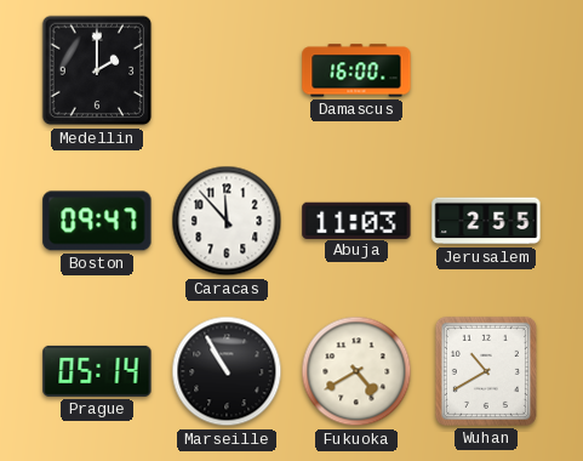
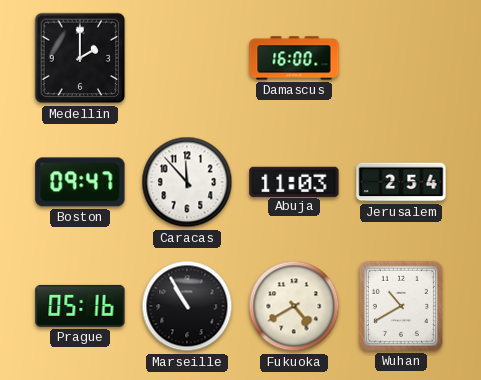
Jerusalem: 2:55 -> 2:54
Prague: 05:14 -> 05:16
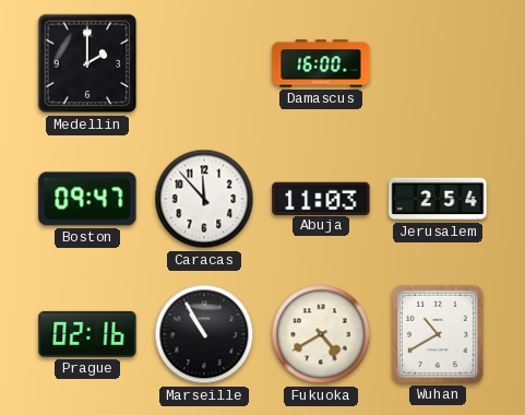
Prague: 05:16 -> 02:16
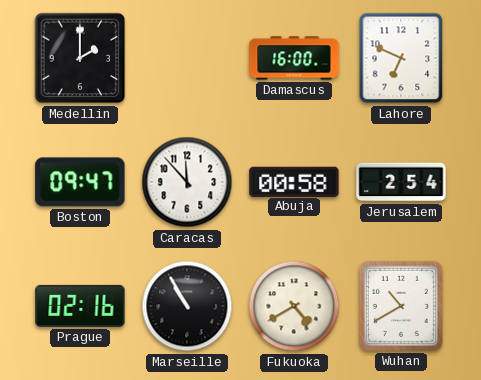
Lahore: none -> 6:49
Abuja: 11:03 -> 00:58
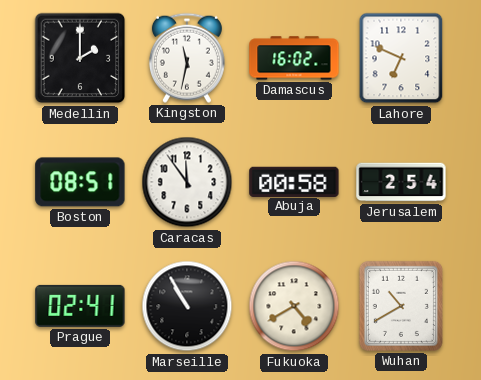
Kingston: none -> 11:32
Damascus: 16:00 -> 16:02
Boston: 09:47 -> 08:51
Caracas: 11:53 -> 11:54
Prague: 02:16 -> 02:41
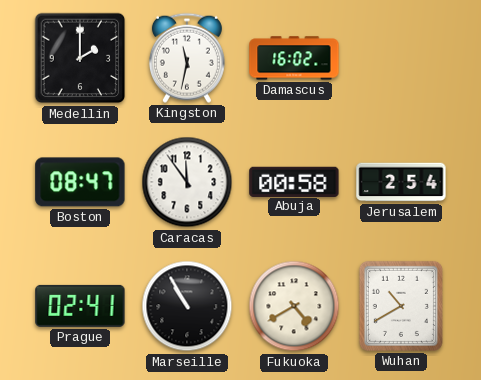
Lahore: 6:49 -> none
Boston: 08:51 -> 08:47
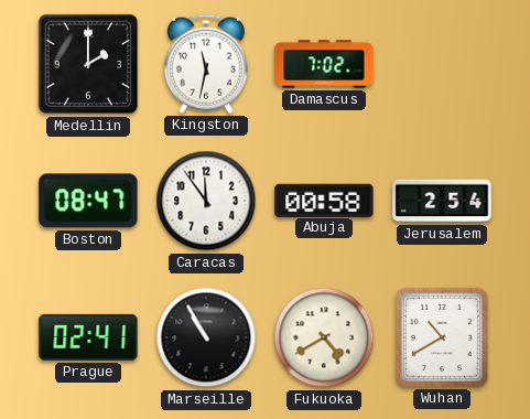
Damascus: 16:02 -> 7:02
